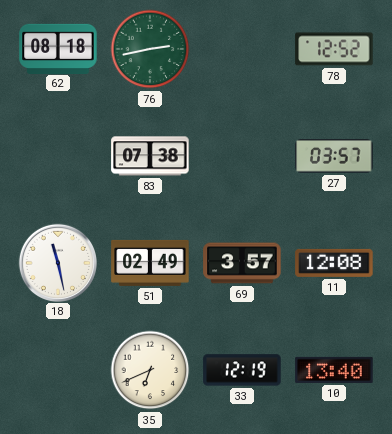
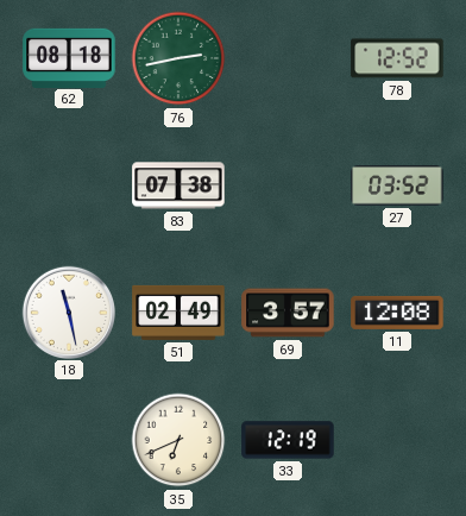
27: 03:57 -> 03:52
10: 13:40 -> none
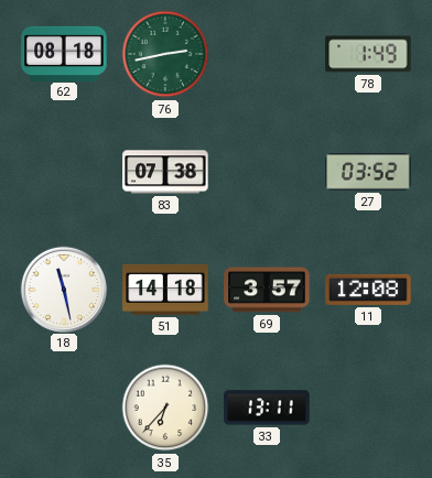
78: 12:52 -> 1:49
51: 02:49 -> 14:18
35: 6:41 -> 6:37
33: 12:19 -> 13:11
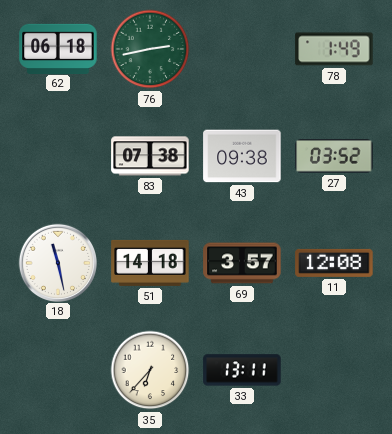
62: 08:18 -> 06:18
43: none -> 09:38
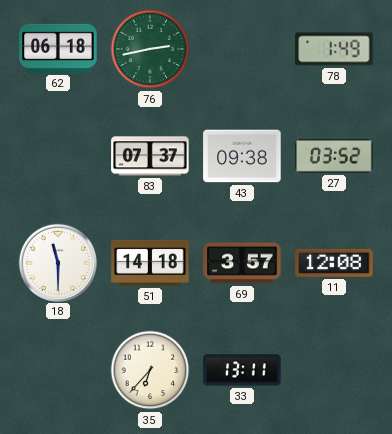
83: 07:38 -> 07:37
18: 11:28 -> 11:30
